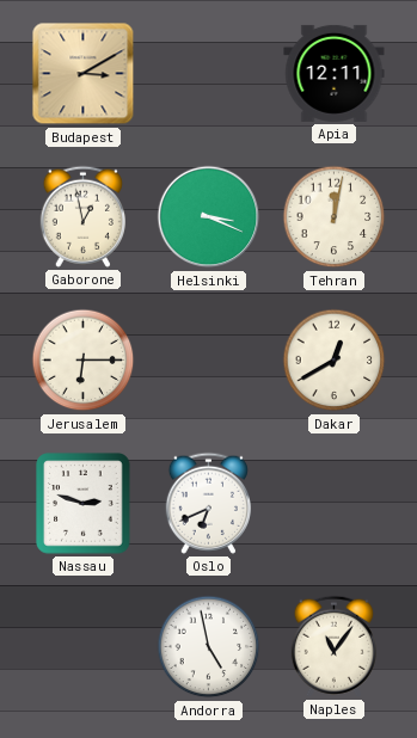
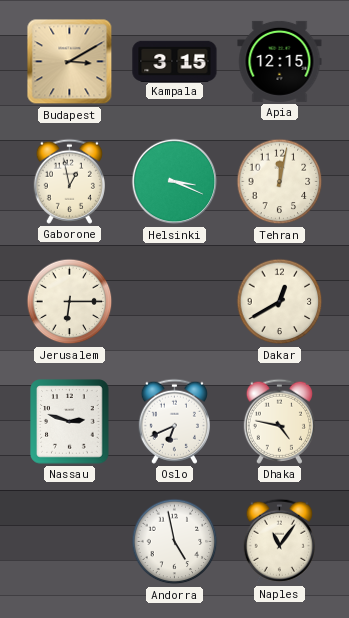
Kampala: none -> 3:15
Apia: 12:11 -> 12:15
Dhaka: none -> 4:47
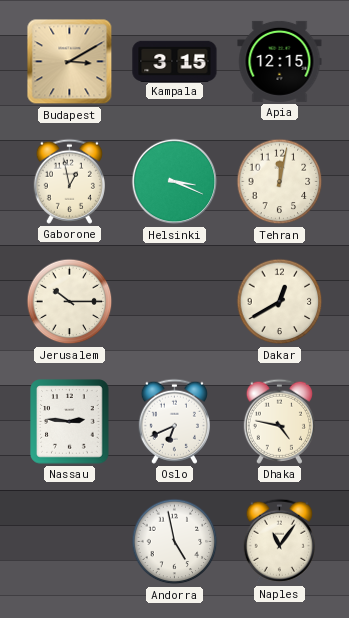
Jerusalem: 6:15 -> 10:15
Nassau: 2:48 -> 2:46
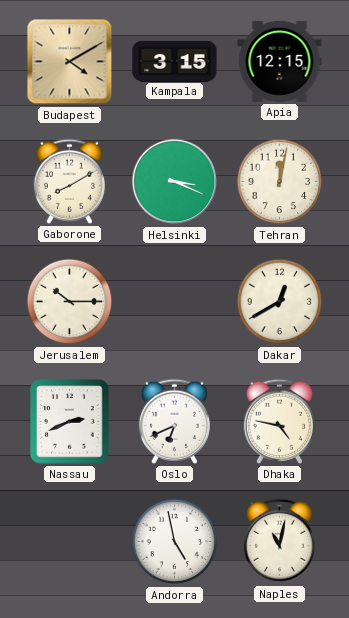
Budapest: 3:10 -> 4:10
Gaborone: 12:58 -> 8:10
Nassau: 2:46 -> 2:41
Naples: 11:06 -> 11:02
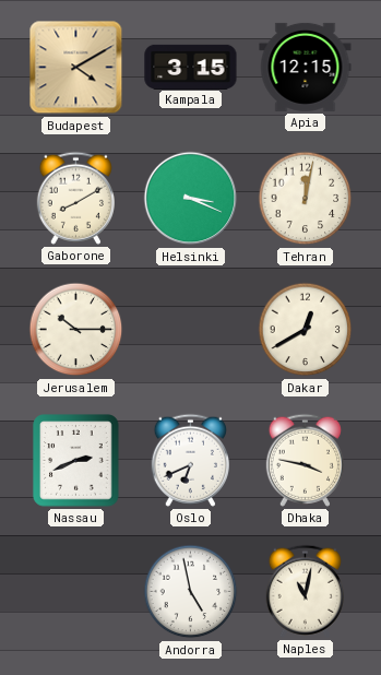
Dhaka: 4:47 -> 3:47
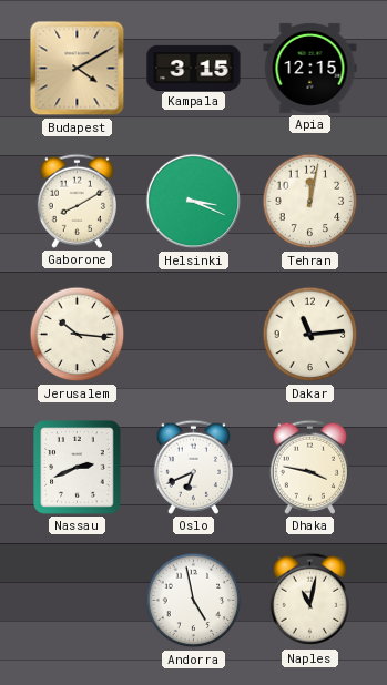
Jerusalem: 10:15 -> 10:16
Dakar: 12:40 -> 11:14
